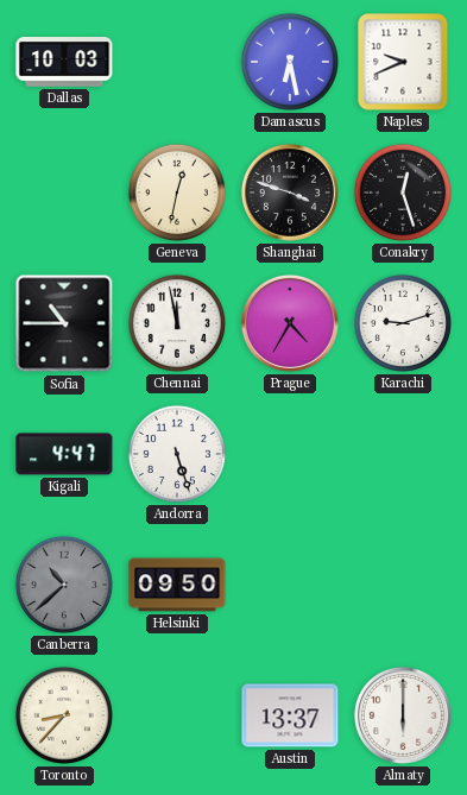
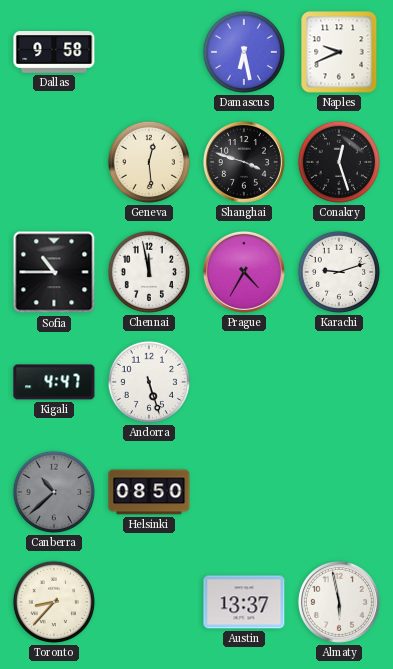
Dallas: 10:03 -> 9:58
Geneva: 12:32 -> 12:29
Helsinki: 09:50 -> 08:50
Almaty: 6:00 -> 5:58
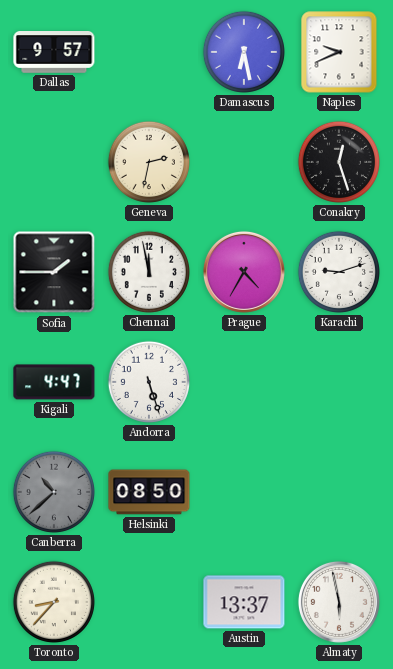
Dallas: 9:58 -> 9:57
Geneva: 12:29 -> 2:32
Shanghai: 3:48 -> none
Sofia: 10:45 -> 1:45
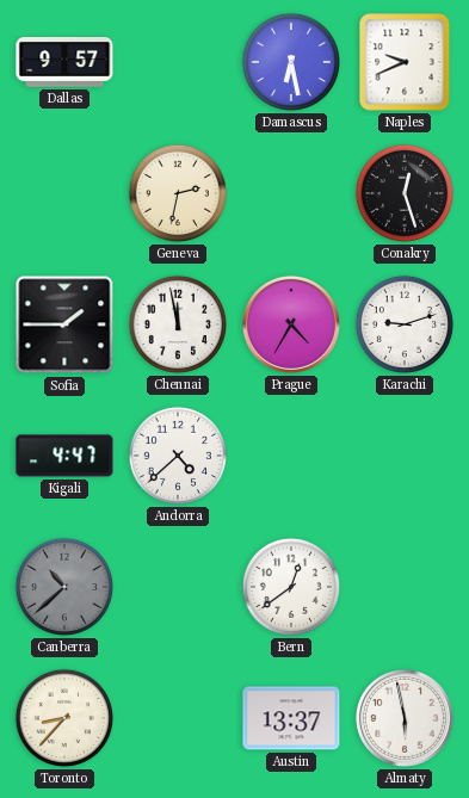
Andorra: 5:27 -> 4:38
Helsinki: 08:50 -> none
Bern: none -> 12:39
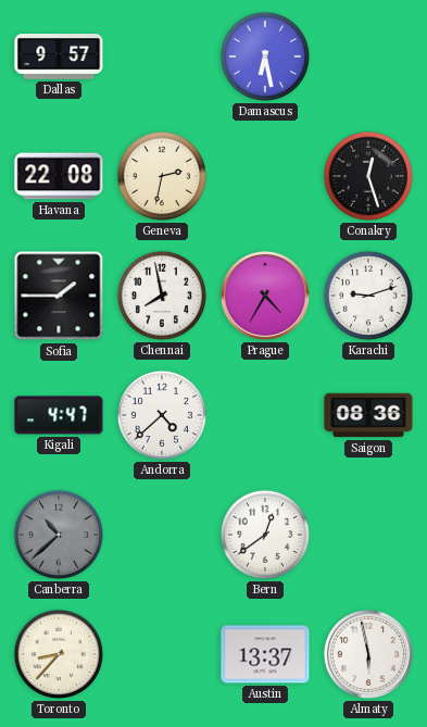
Naples: 9:41 -> none
Havana: none -> 22:08
Chennai: 11:58 -> 7:58
Saigon: none -> 08:36
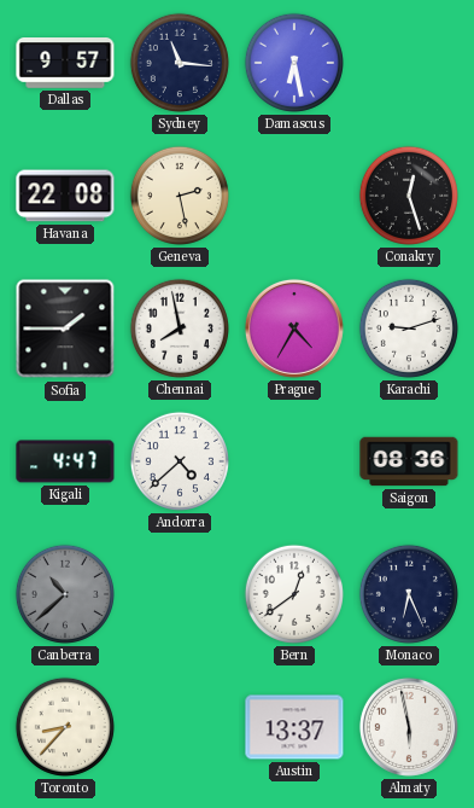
Sydney: none -> 11:16
Geneva: 2:32 -> 2:28
Monaco: none -> 6:26
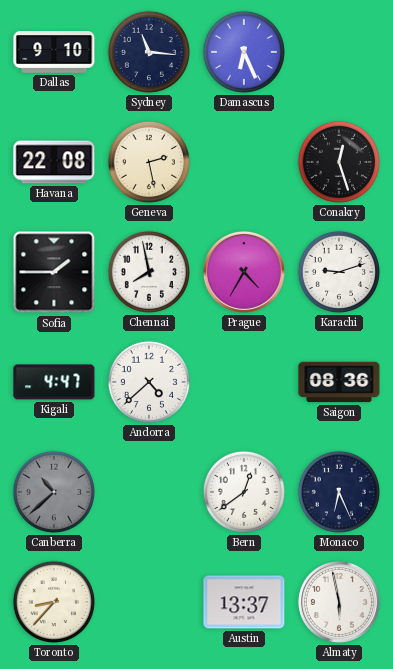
Dallas: 9:57 -> 9:10
Damascus: 6:28 -> 6:26
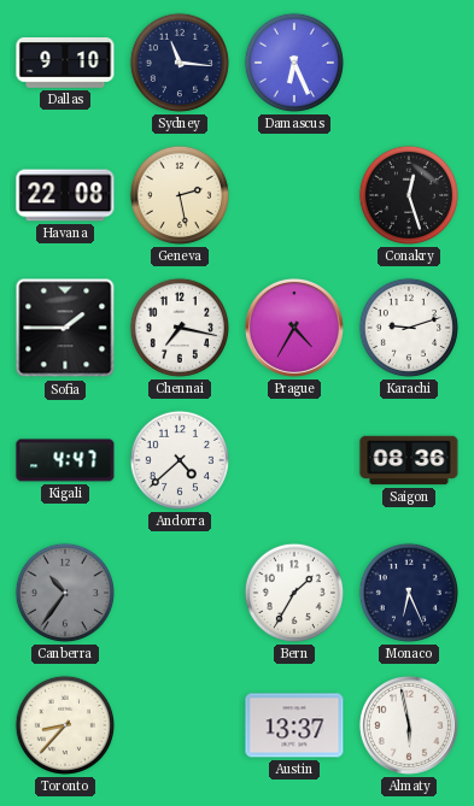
Chennai: 7:58 -> 7:17
Canberra: 10:38 -> 10:36
Bern: 12:39 -> 1:35
